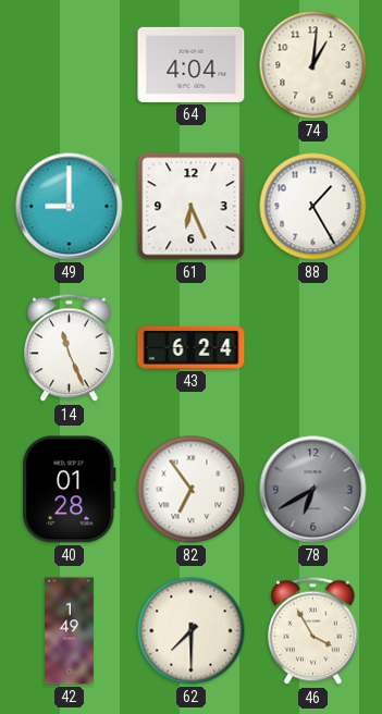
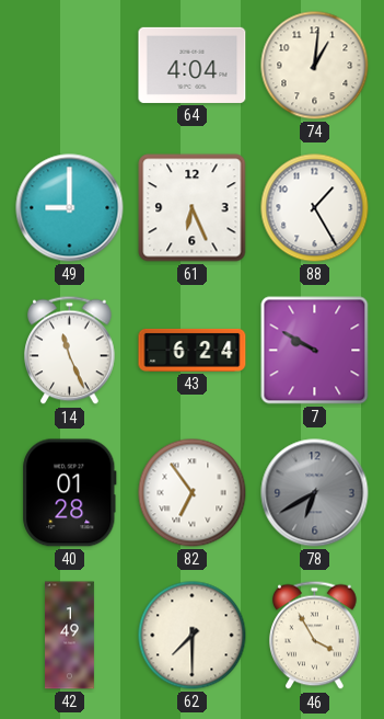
7: none -> 9:50
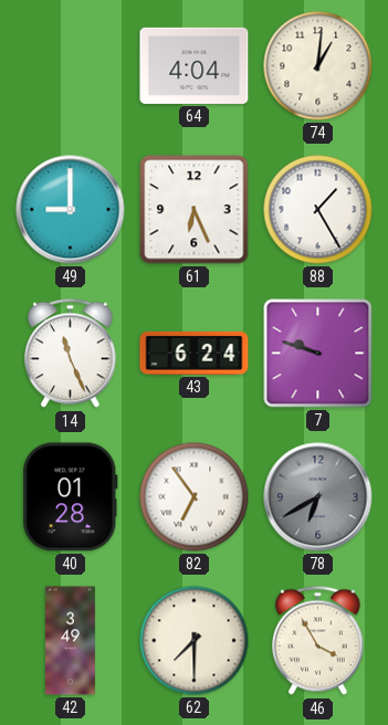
7: 9:50 -> 9:48
42: 1:49 -> 3:49
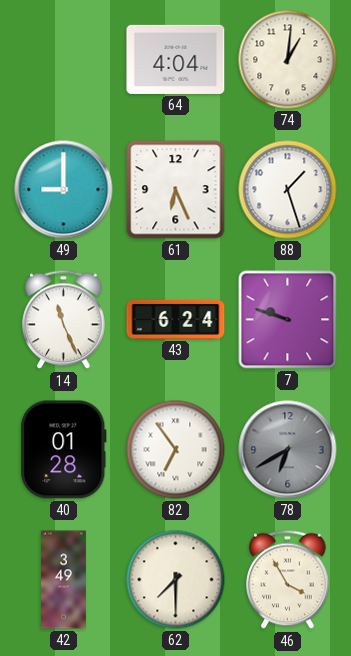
88: 1:25 -> 1:27
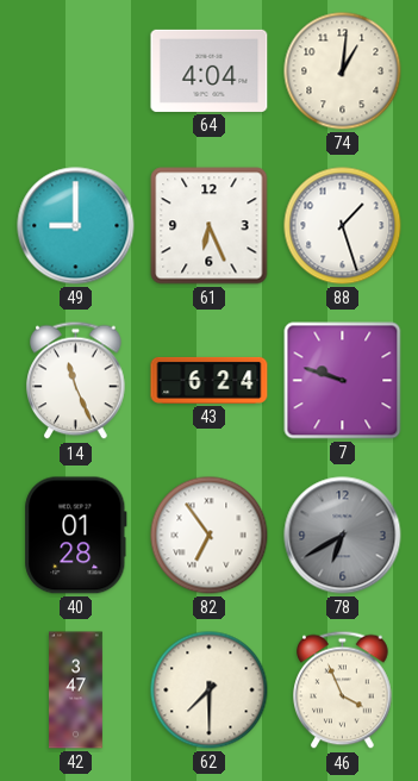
42: 3:49 -> 3:47
46: 3:55 -> 3:56
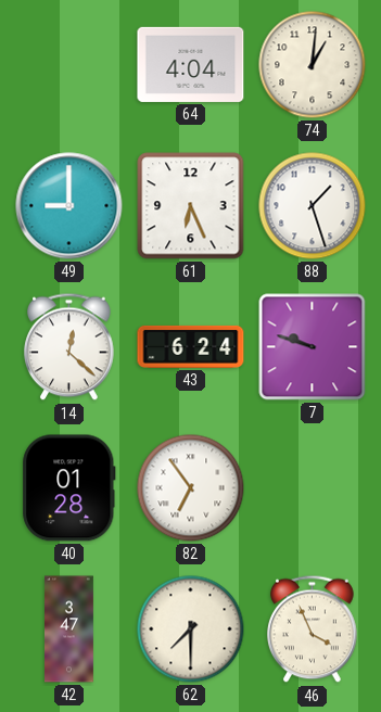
14: 11:26 -> 12:22
78: 6:40 -> none
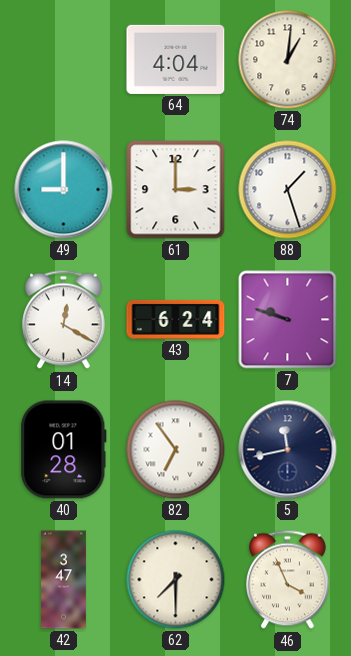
61: 6:26 -> 3:00
14: 12:22 -> 12:20
5: none -> 11:43
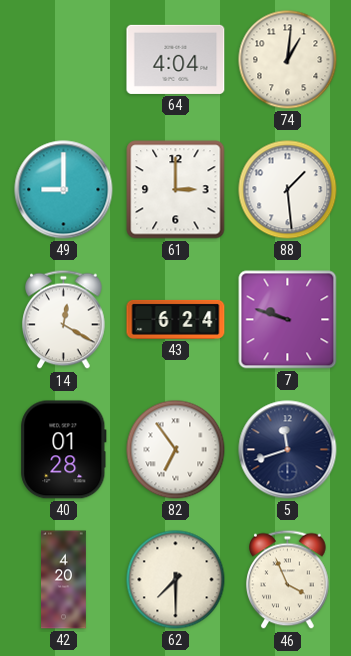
88: 1:27 -> 1:29
5: 11:43 -> 11:42
42: 3:47 -> 4:20
